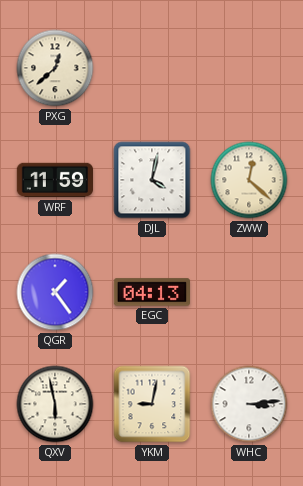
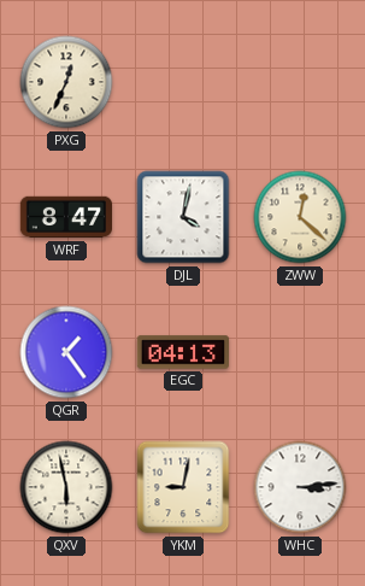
PXG: 12:38 -> 12:34
WRF: 11:59 -> 8:47
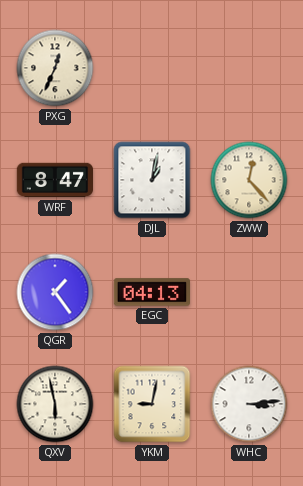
DJL: 4:02 -> 1:02
ZWW: 12:22 -> 12:23
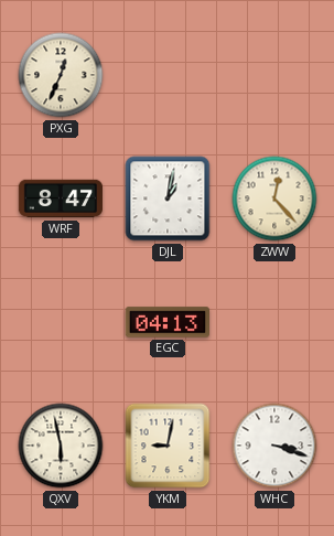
QGR: 1:24 -> none
WHC: 3:14 -> 3:18
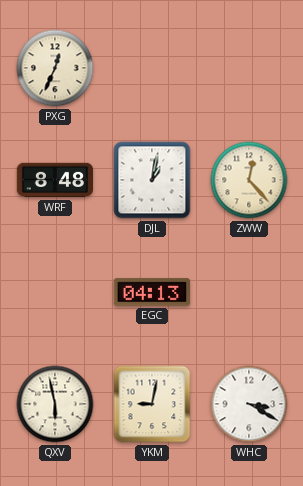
WRF: 8:47 -> 8:48
WHC: 3:18 -> 3:20
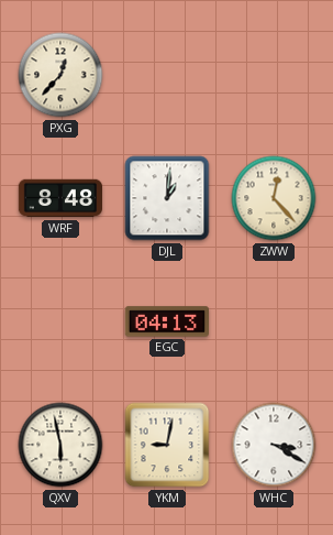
PXG: 12:34 -> 12:37
DJL: 1:02 -> 1:01
